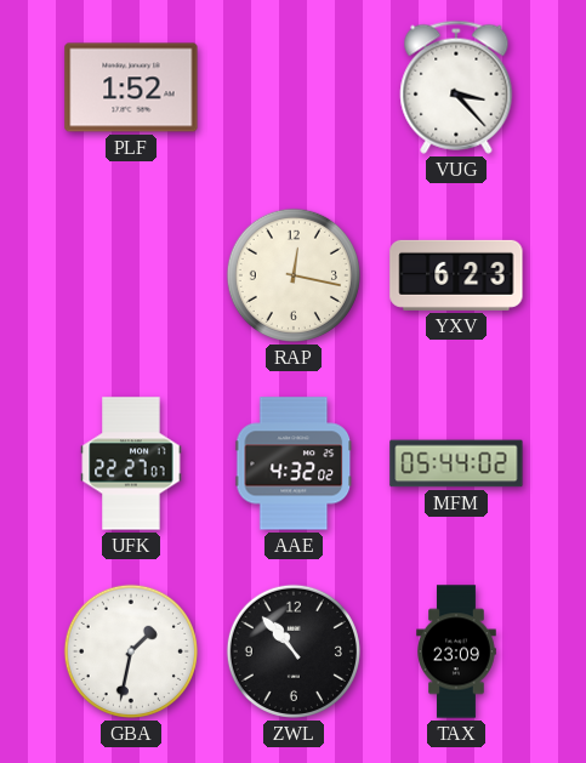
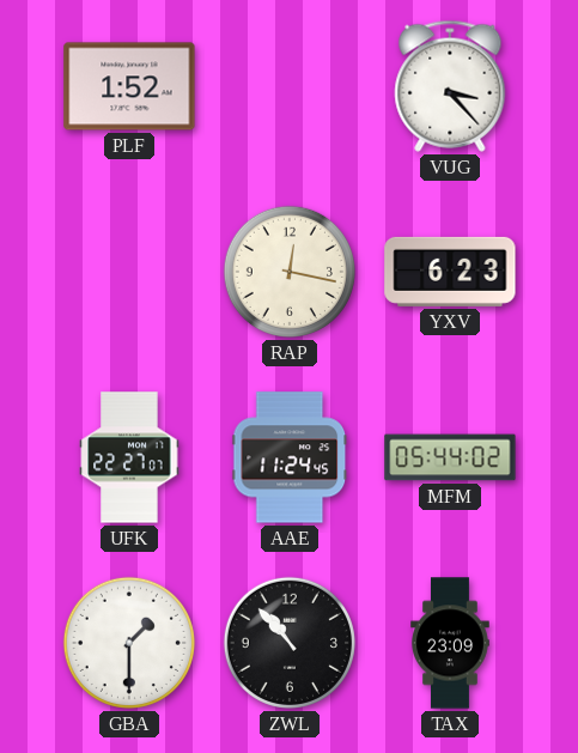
AAE: 4:32 -> 11:24
GBA: 1:32 -> 1:30
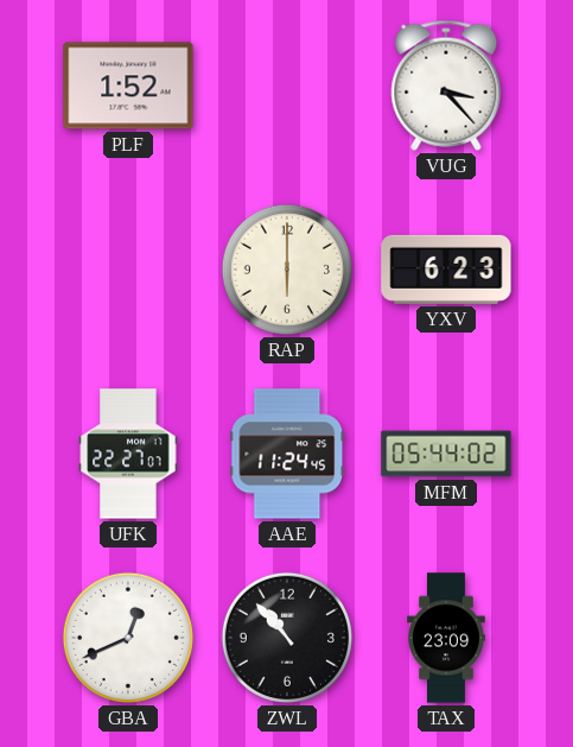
RAP: 12:17 -> 6:00
GBA: 1:30 -> 12:41
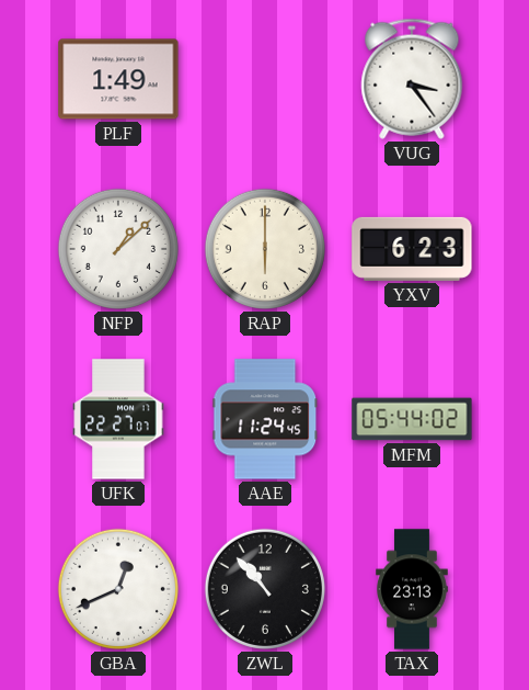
PLF: 1:52 -> 1:49
VUG: 3:23 -> 3:24
NFP: none -> 1:08
TAX: 23:09 -> 23:13
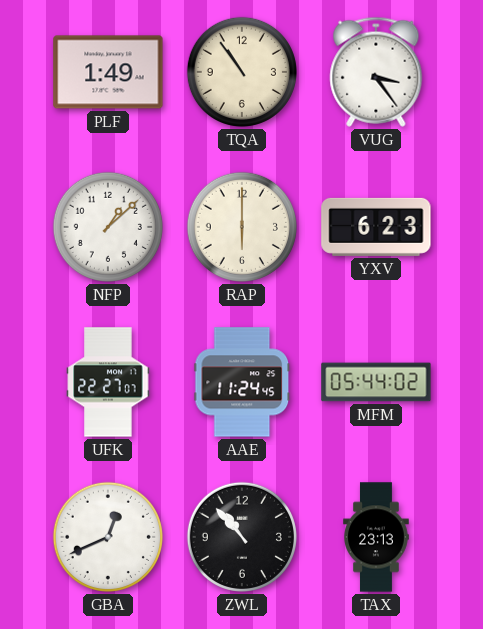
TQA: none -> 10:54
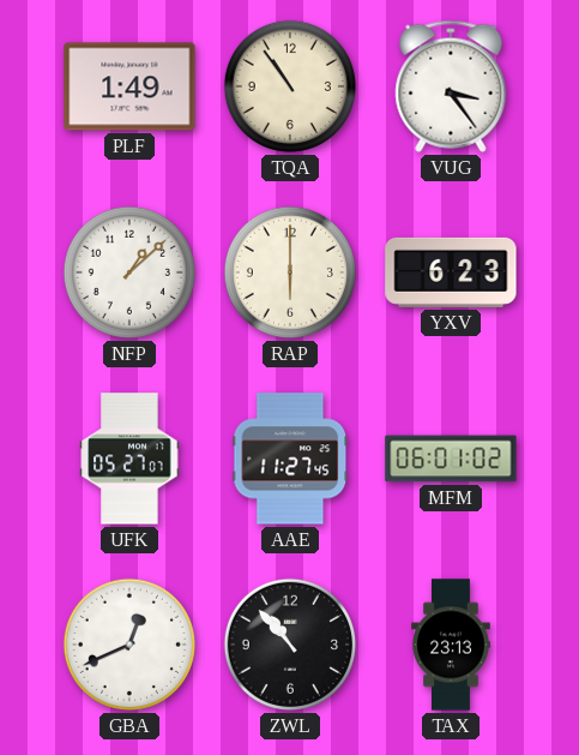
UFK: 22:27 -> 05:27
AAE: 11:24 -> 11:27
MFM: 05:44 -> 06:01
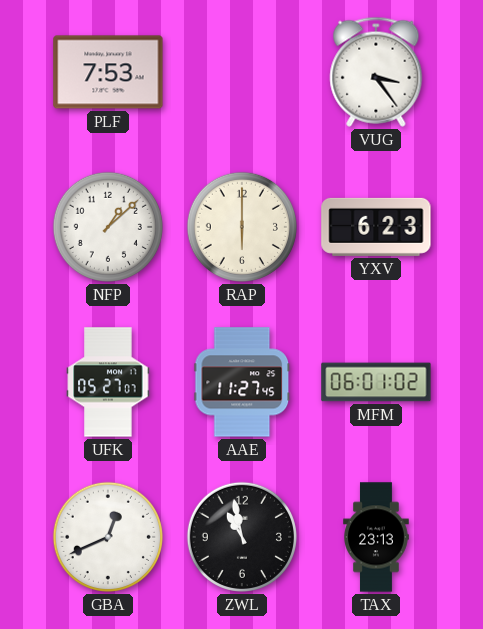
PLF: 1:49 -> 7:53
TQA: 10:54 -> none
ZWL: 10:53 -> 10:58
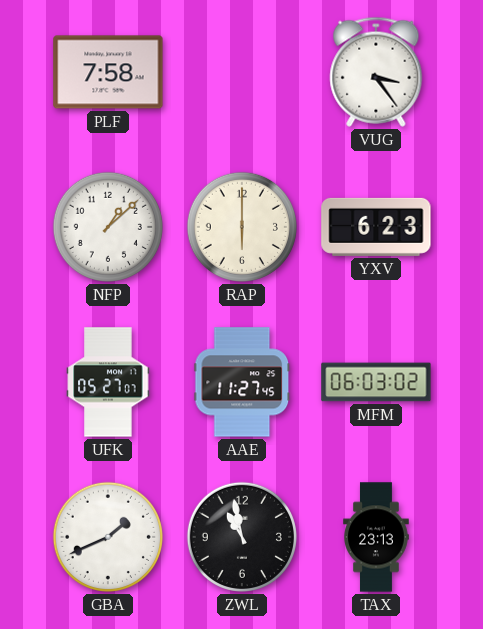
PLF: 7:53 -> 7:58
MFM: 06:01 -> 06:03
GBA: 12:41 -> 1:41
